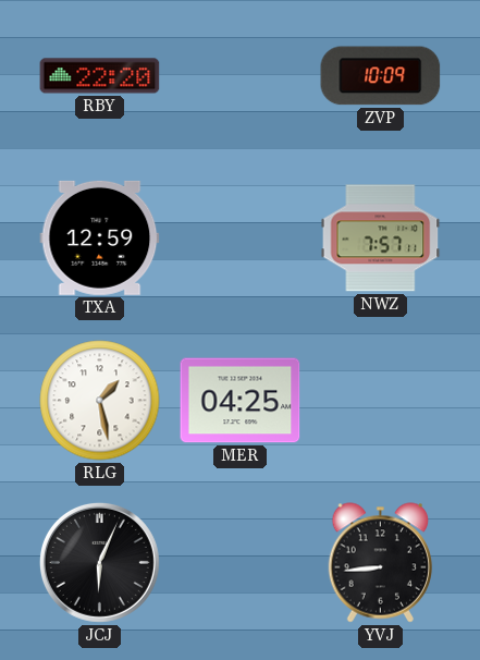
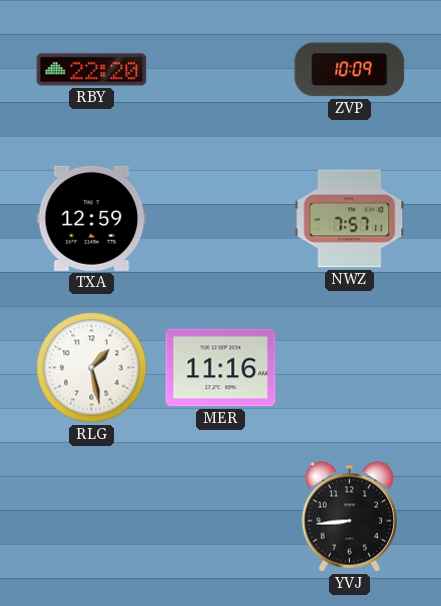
MER: 04:25 -> 11:16
JCJ: 6:04 -> none
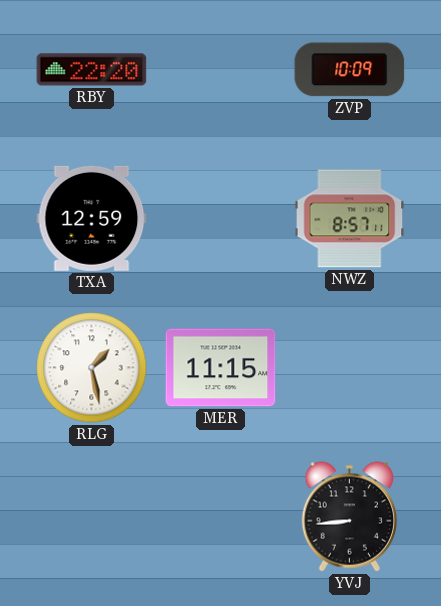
NWZ: 7:57 -> 8:57
MER: 11:16 -> 11:15
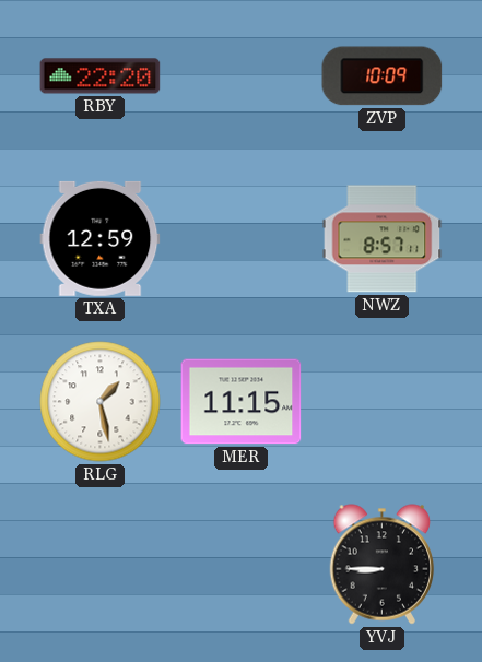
YVJ: 8:44 -> 8:45
